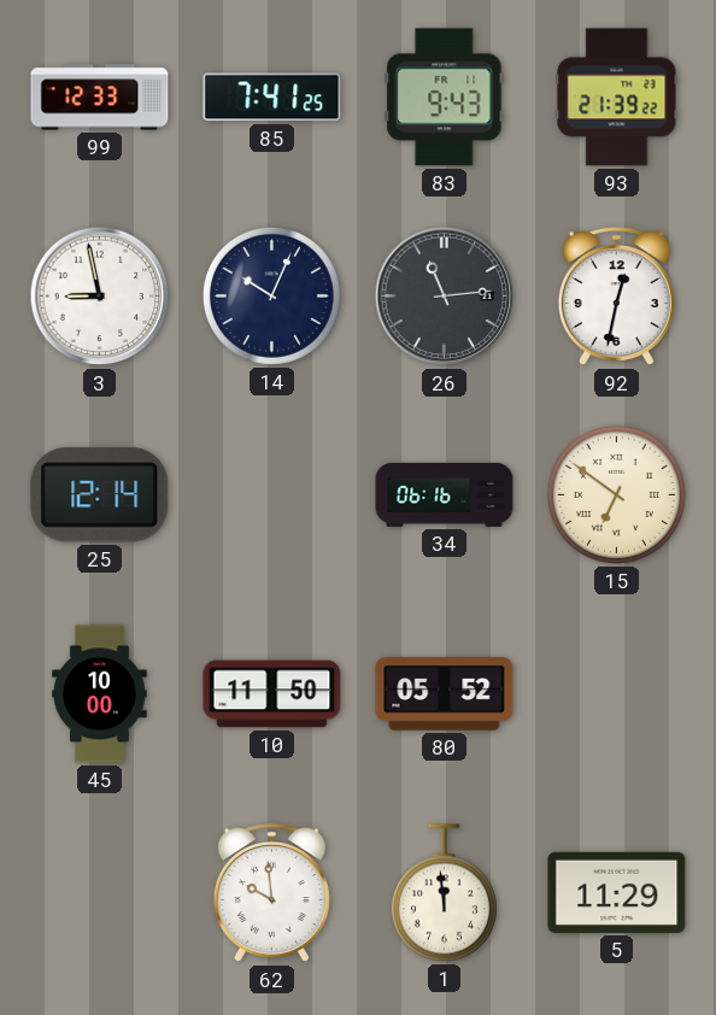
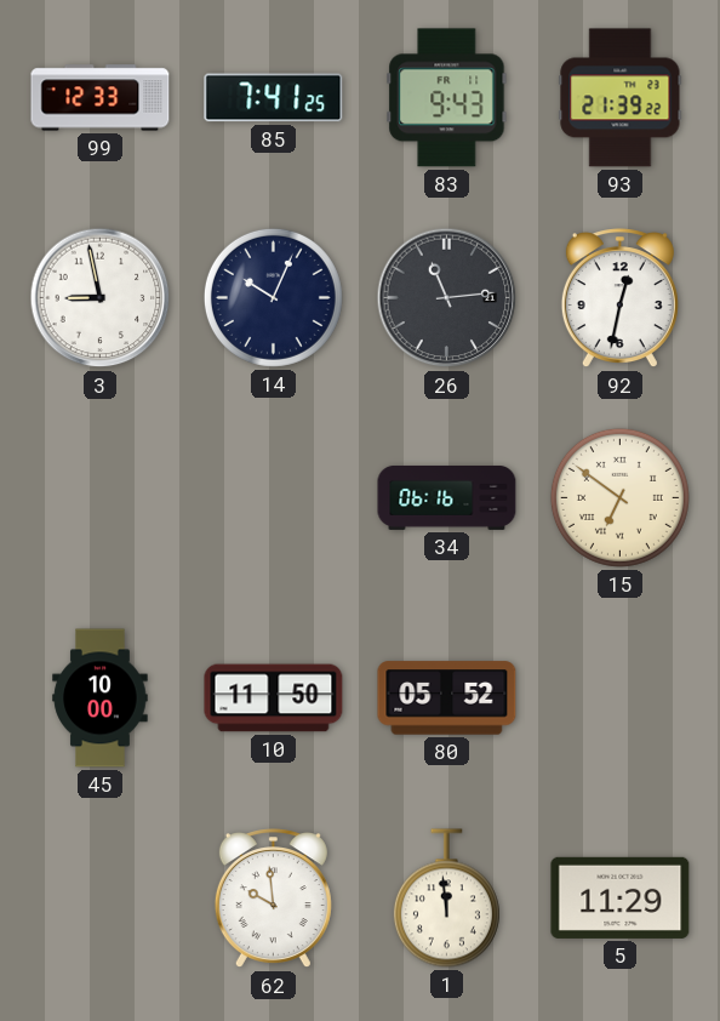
25: 12:14 -> none
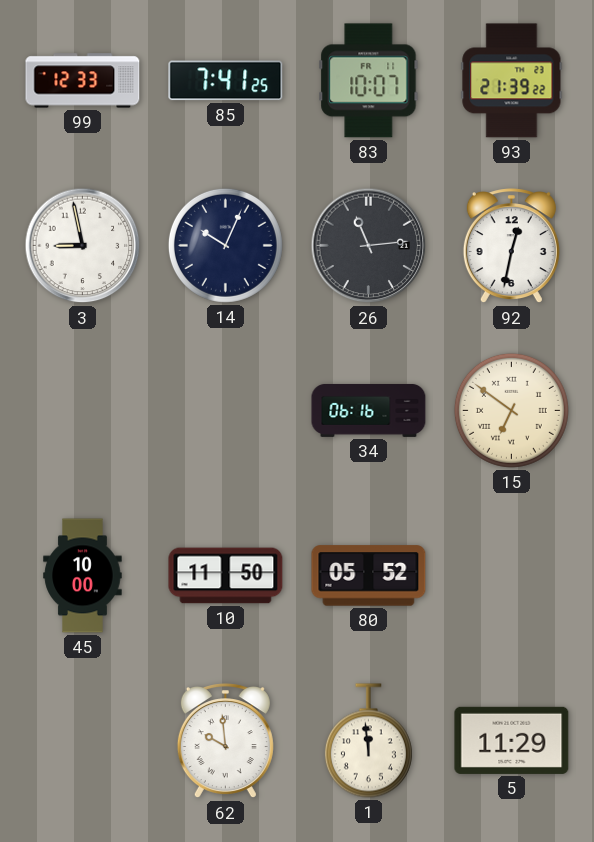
83: 9:43 -> 10:07
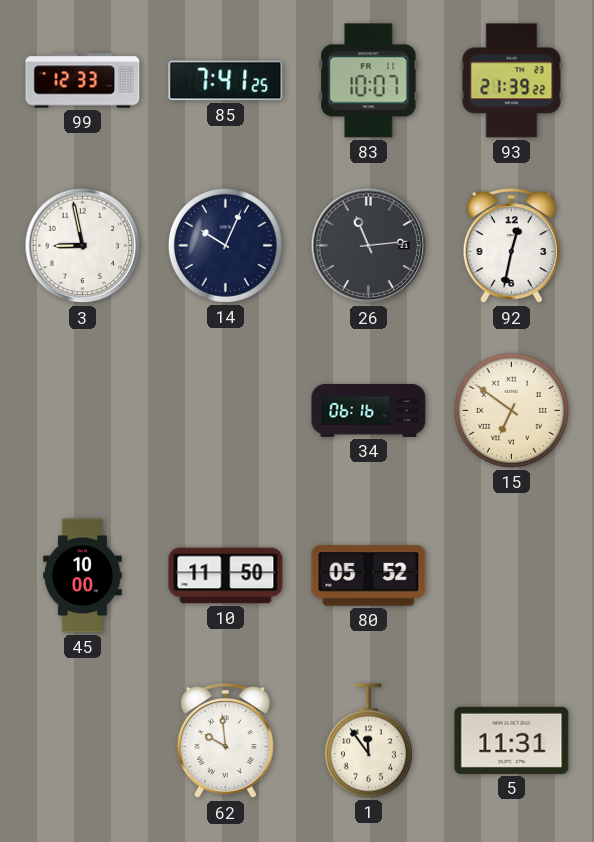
1: 11:59 -> 11:54
5: 11:29 -> 11:31
